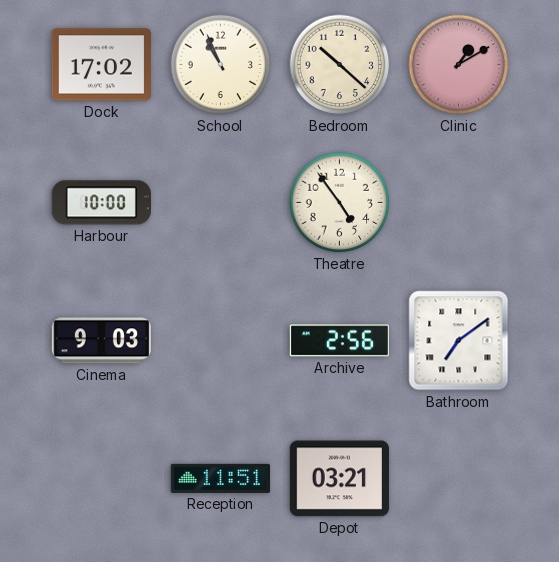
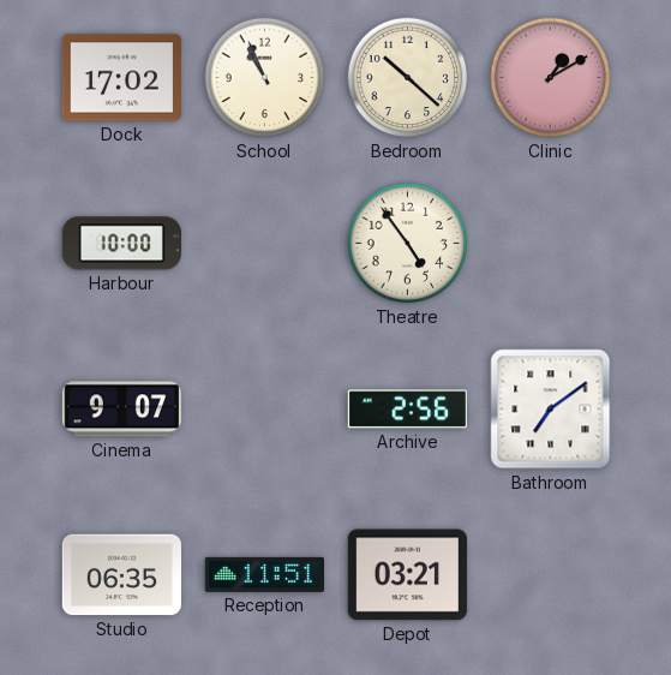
Cinema: 9:03 -> 9:07
Studio: none -> 06:35
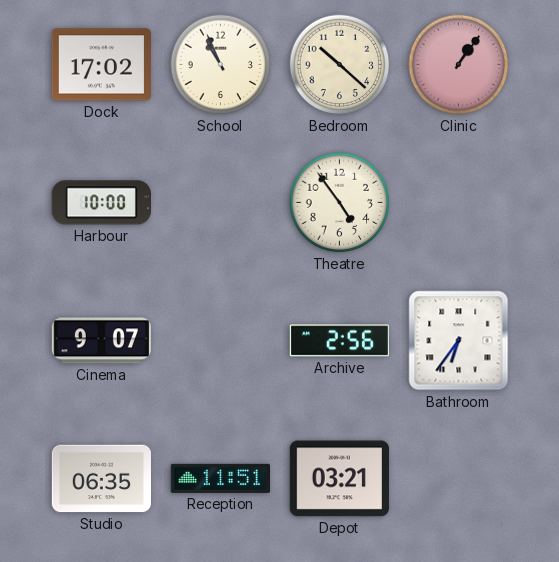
Clinic: 1:10 -> 1:06
Bathroom: 7:09 -> 6:36
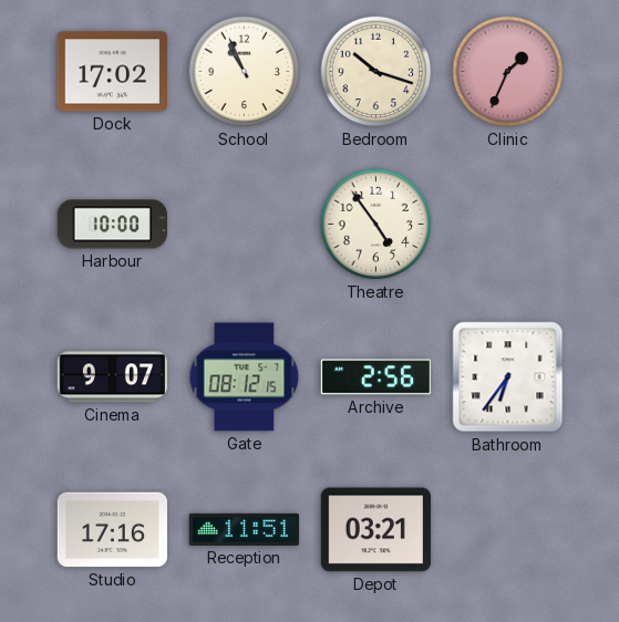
Bedroom: 10:22 -> 10:18
Clinic: 1:06 -> 1:34
Gate: none -> 08:12
Studio: 06:35 -> 17:16
